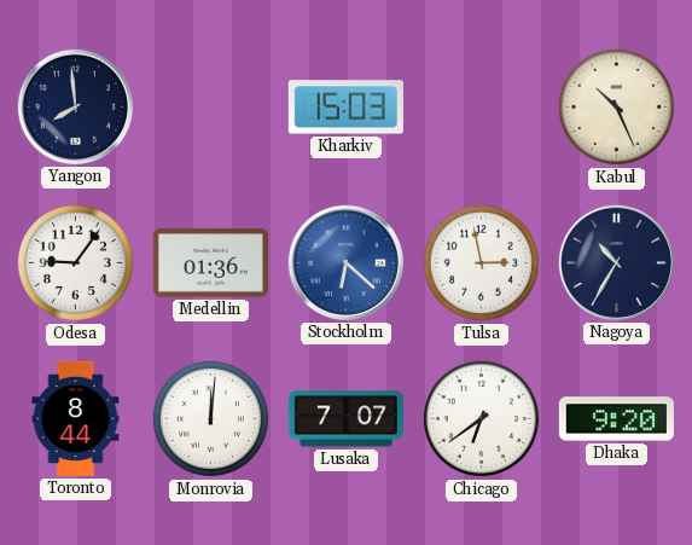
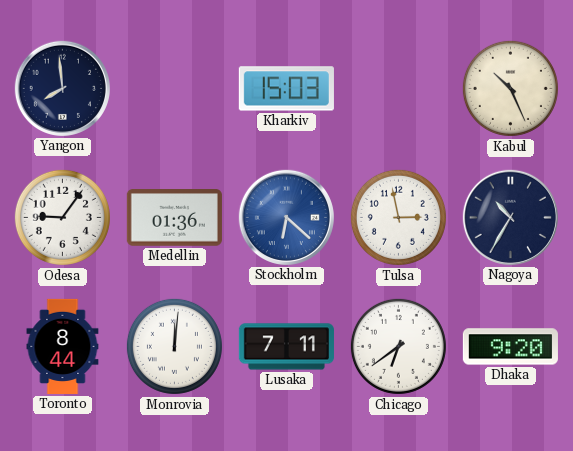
Lusaka: 7:07 -> 7:11
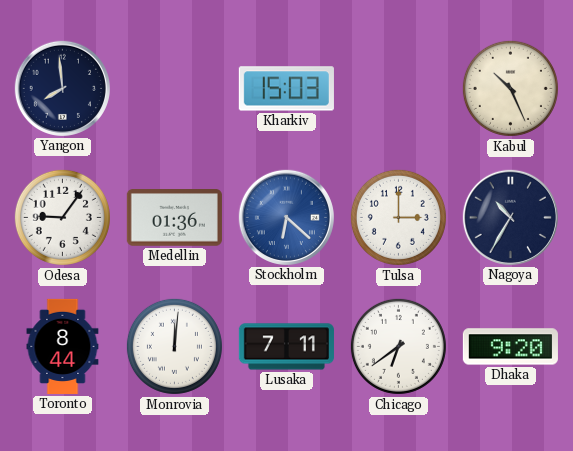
Tulsa: 2:58 -> 3:00
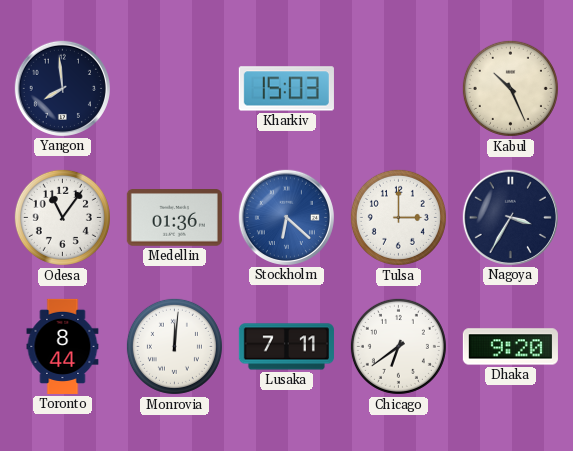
Odesa: 9:06 -> 11:06
Nagoya: 10:35 -> 3:35
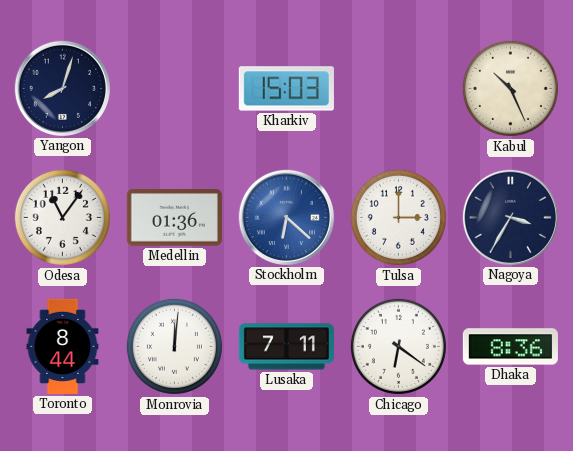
Yangon: 7:59 -> 8:03
Chicago: 6:39 -> 6:21
Dhaka: 9:20 -> 8:36
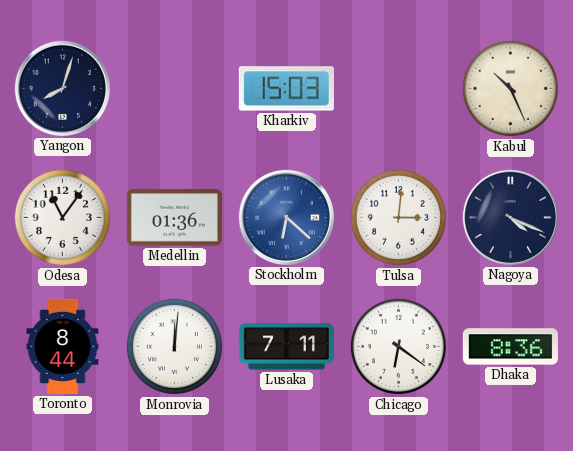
Tulsa: 3:00 -> 3:01
Nagoya: 3:35 -> 4:19
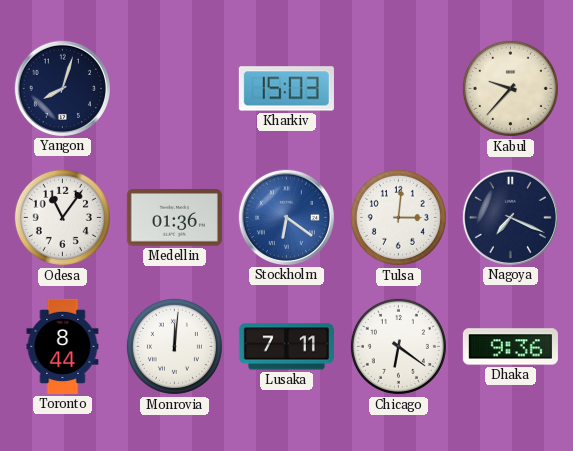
Kabul: 10:26 -> 9:37
Stockholm: 6:22 -> 6:21
Nagoya: 4:19 -> 7:19
Dhaka: 8:36 -> 9:36
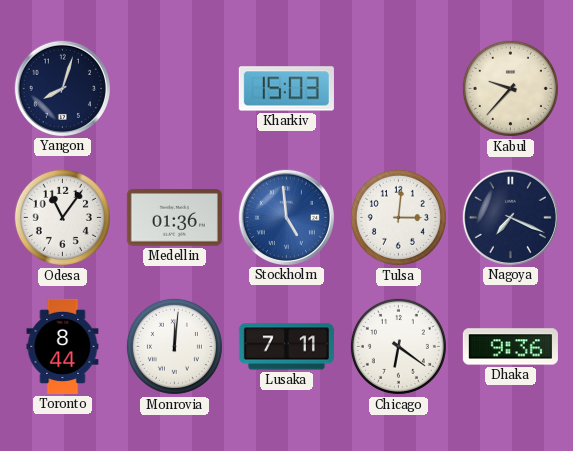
Stockholm: 6:21 -> 4:59
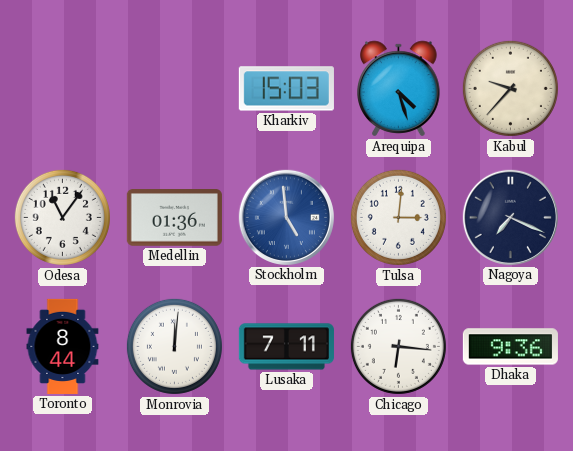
Yangon: 8:03 -> none
Arequipa: none -> 4:27
Chicago: 6:21 -> 6:16
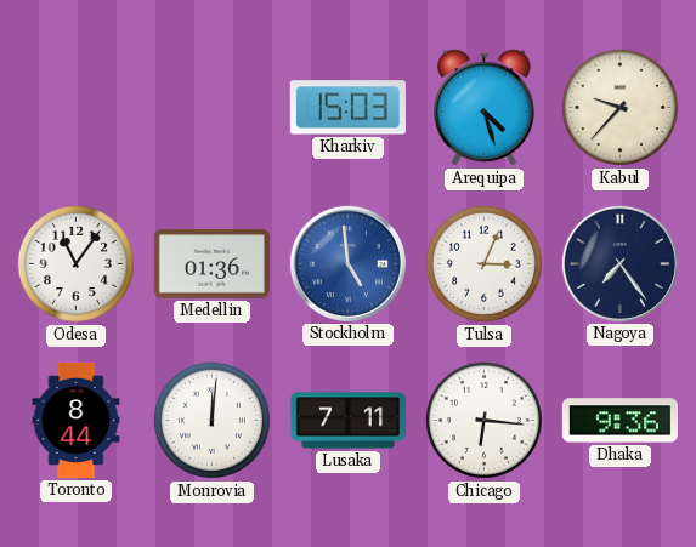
Tulsa: 3:01 -> 3:04
Nagoya: 7:19 -> 7:24
